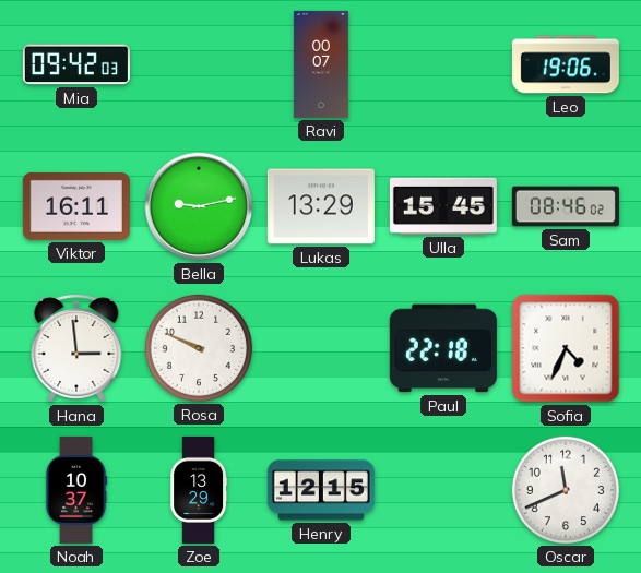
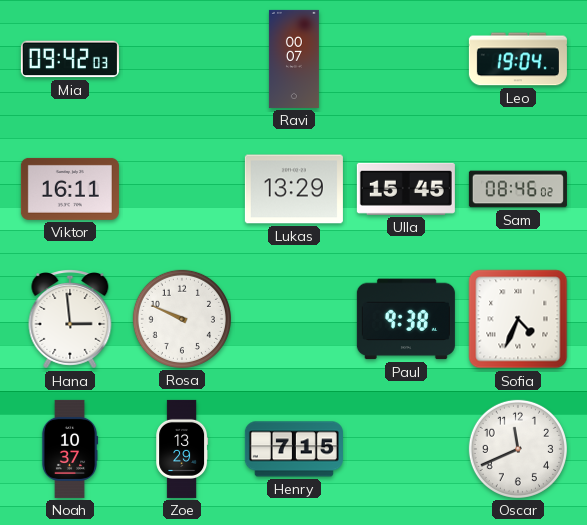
Leo: 19:06 -> 19:04
Bella: 9:13 -> none
Paul: 22:18 -> 9:38
Henry: 12:15 -> 7:15
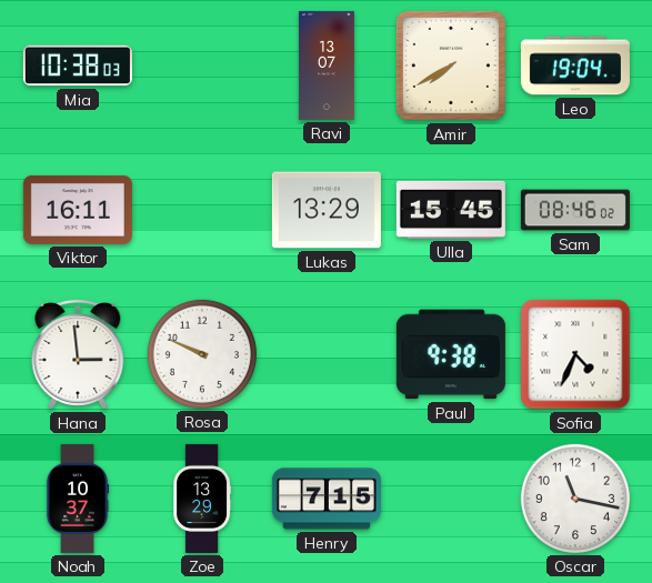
Mia: 09:42 -> 10:38
Ravi: 00:07 -> 13:07
Amir: none -> 7:40
Oscar: 11:41 -> 11:17
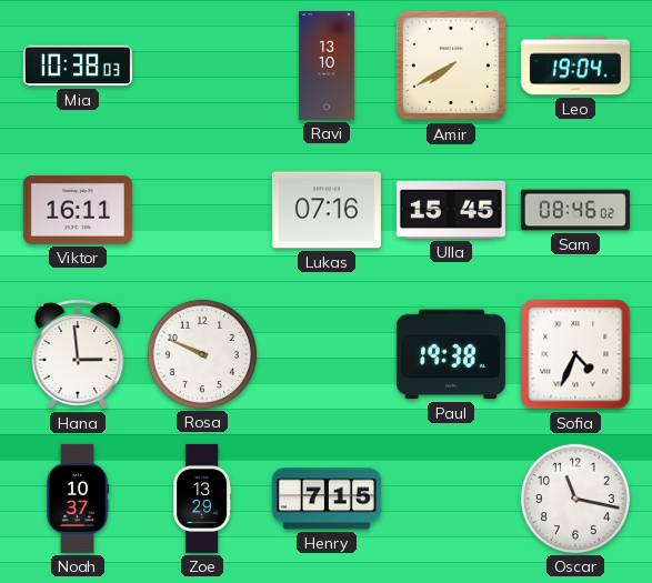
Ravi: 13:07 -> 13:10
Lukas: 13:29 -> 07:16
Paul: 9:38 -> 19:38
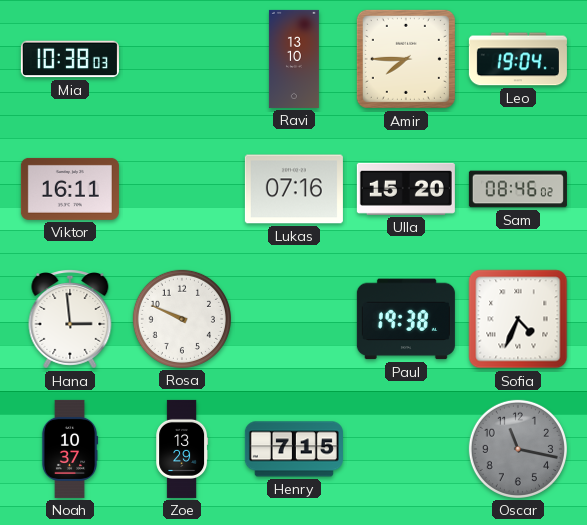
Amir: 7:40 -> 7:45
Ulla: 15:45 -> 15:20
Oscar dial: white -> grey
